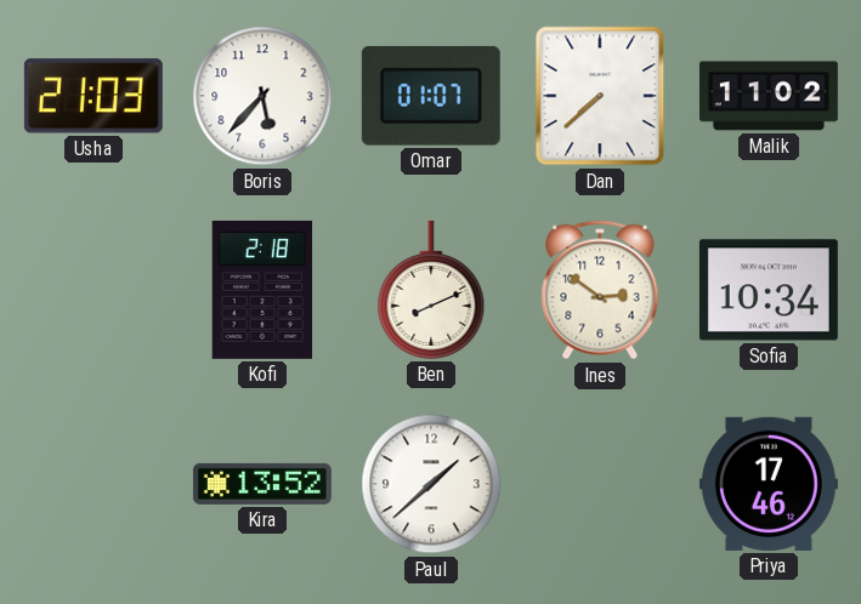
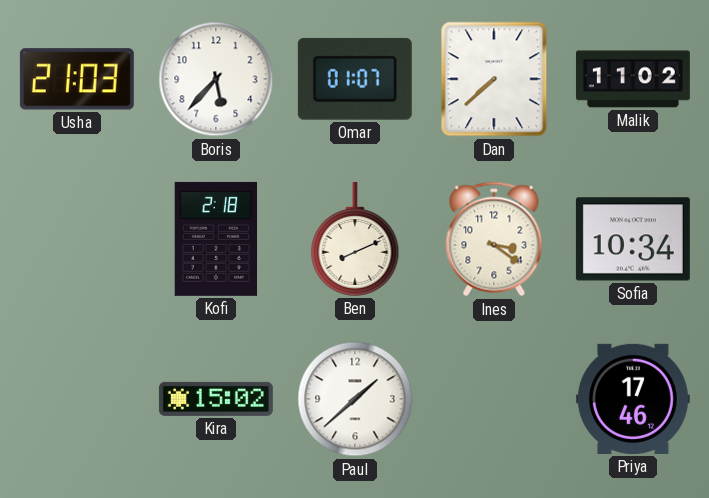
Ines: 2:51 -> 3:21
Kira: 13:52 -> 15:02
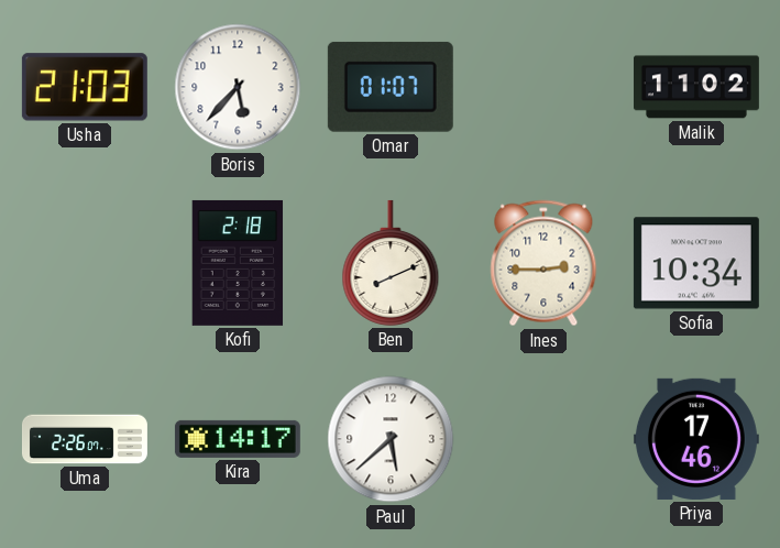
Dan: 7:38 -> none
Ines: 3:21 -> 2:45
Uma: none -> 2:26
Kira: 15:02 -> 14:17
Paul: 1:38 -> 5:38
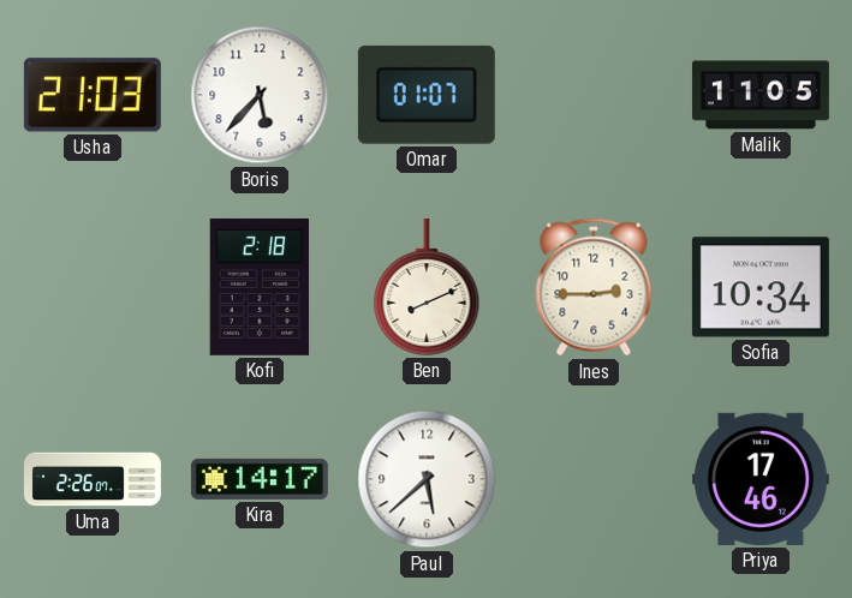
Malik: 11:02 -> 11:05
